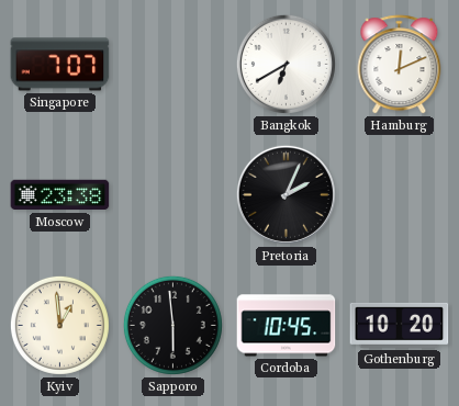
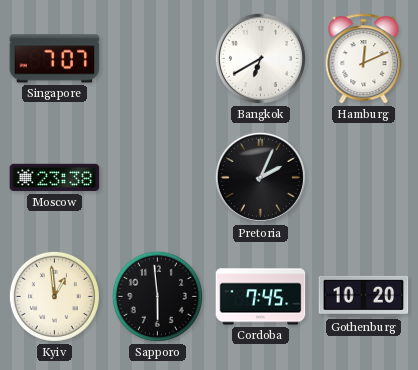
Cordoba: 10:45 -> 7:45
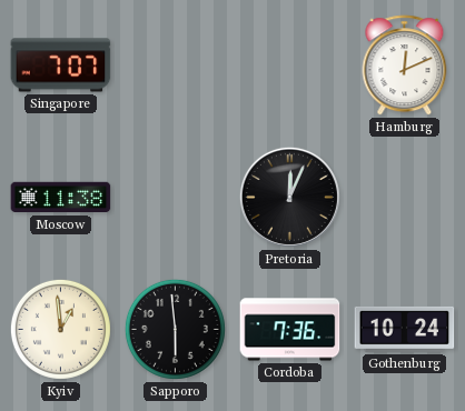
Bangkok: 6:40 -> none
Moscow: 23:38 -> 11:38
Pretoria: 2:04 -> 12:04
Cordoba: 7:45 -> 7:36
Gothenburg: 10:20 -> 10:24
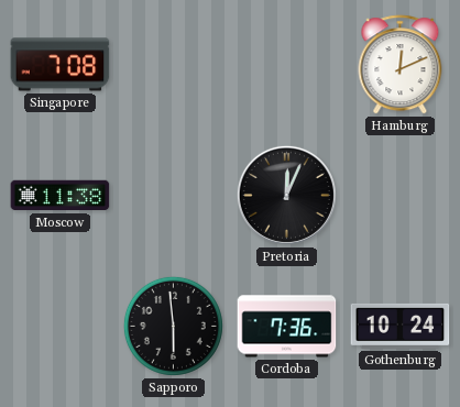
Singapore: 7:07 -> 7:08
Kyiv: 12:59 -> none
